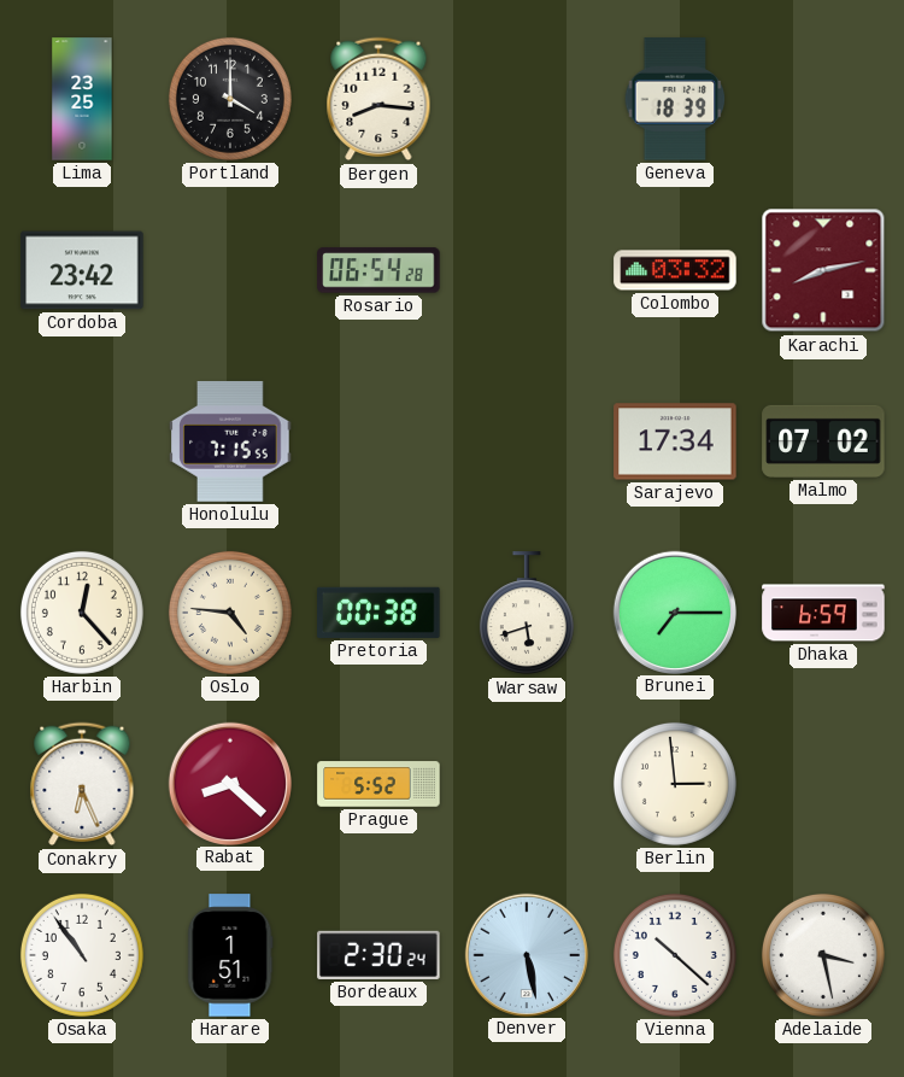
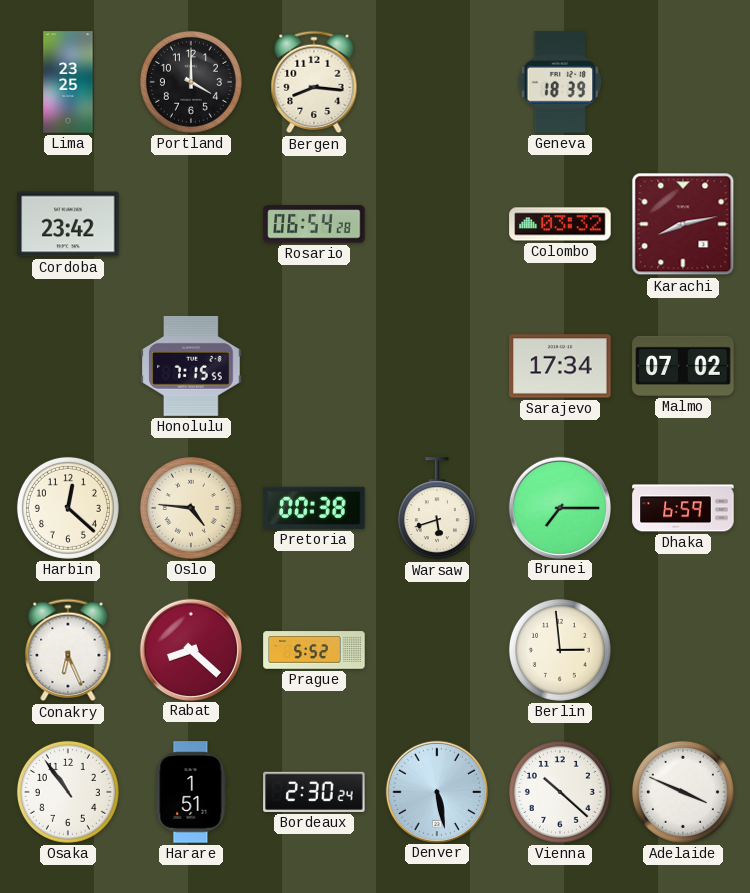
Harbin: 12:23 -> 12:22
Adelaide: 3:28 -> 3:49
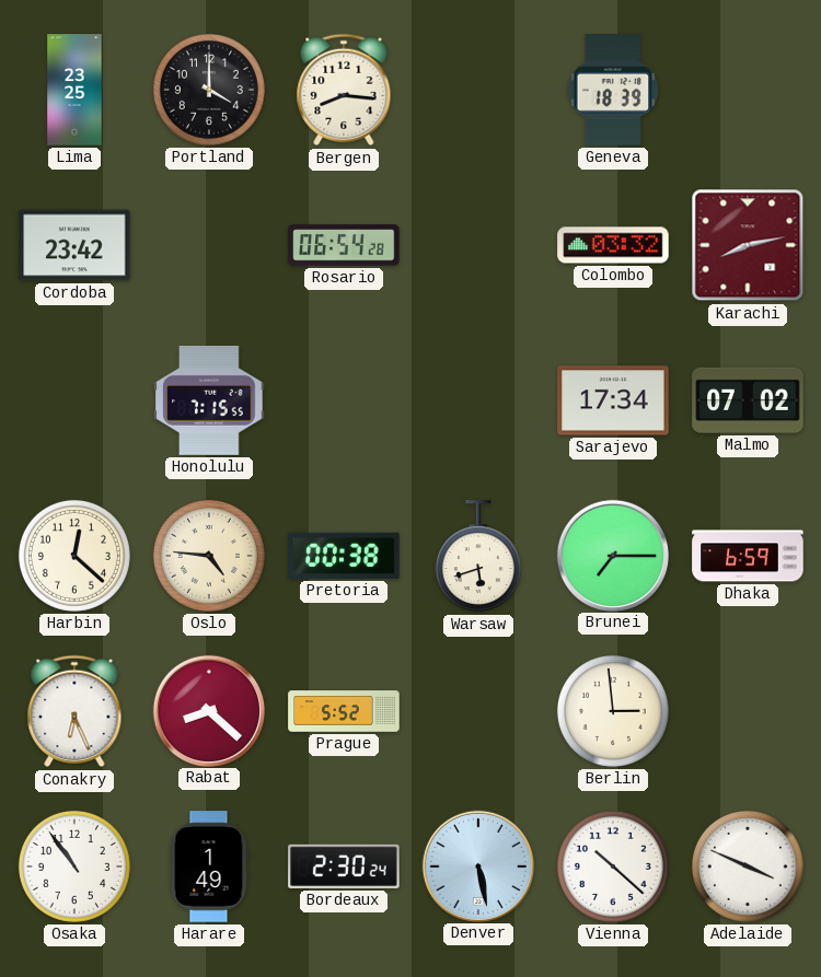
Harare: 1:51 -> 1:49
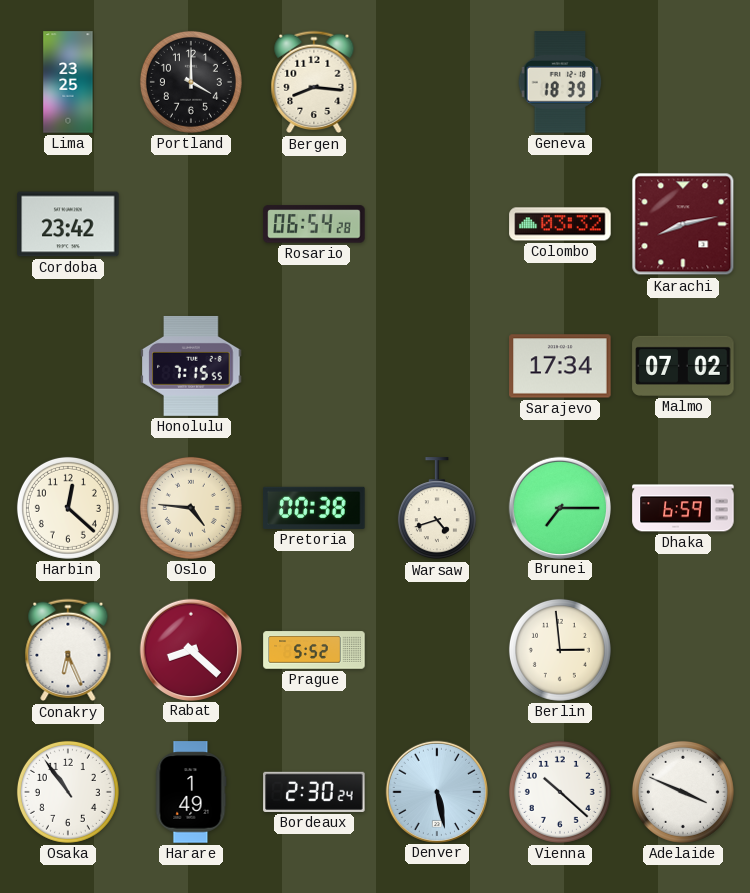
Warsaw: 5:42 -> 4:42
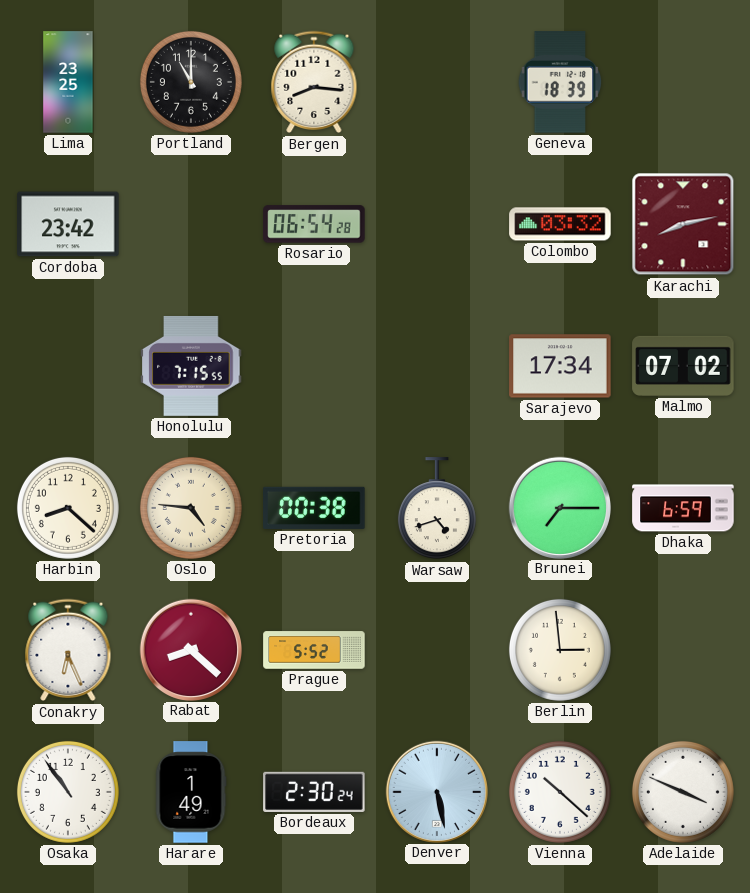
Portland: 4:00 -> 11:00
Harbin: 12:22 -> 8:22
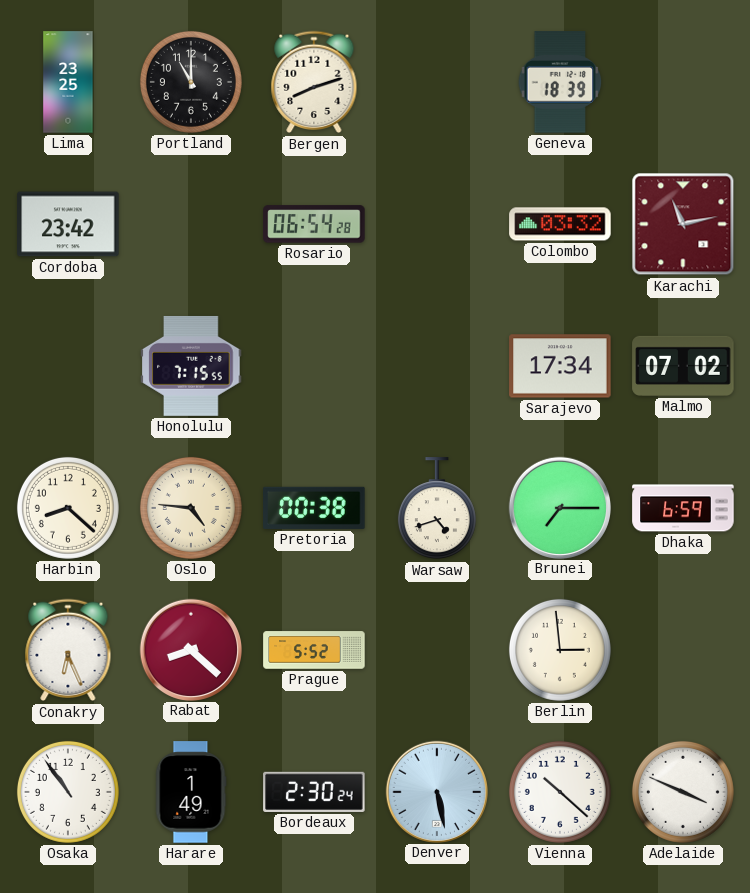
Bergen: 8:16 -> 8:12
Karachi: 8:13 -> 11:13
